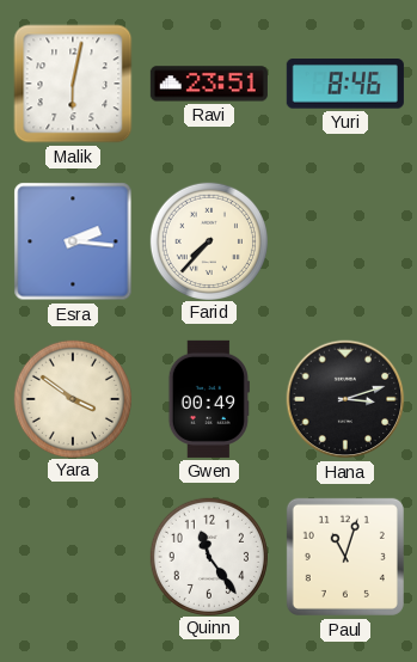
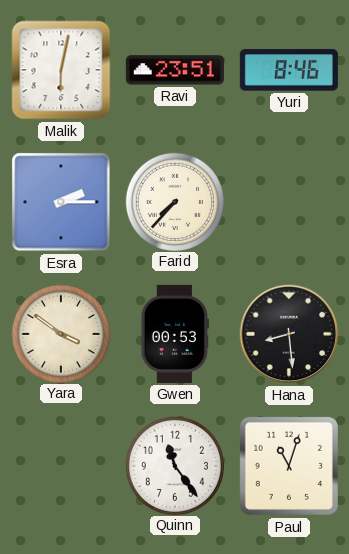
Esra: 2:16 -> 2:15
Gwen: 00:49 -> 00:53
Hana: 3:12 -> 8:29
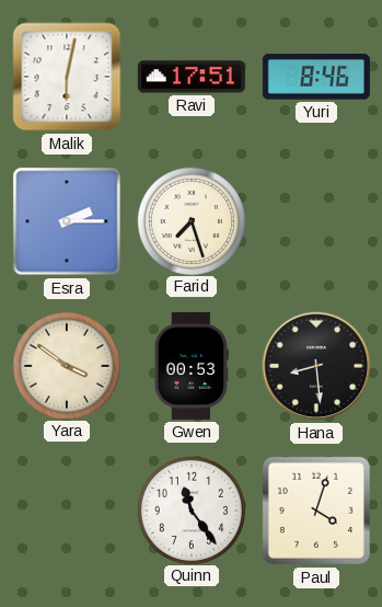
Ravi: 23:51 -> 17:51
Farid: 7:37 -> 7:27
Paul: 11:03 -> 4:03
